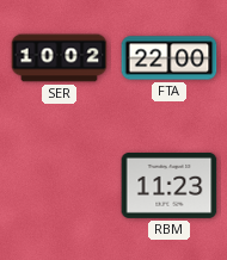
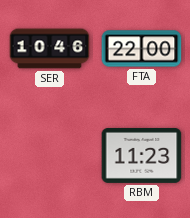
SER: 10:02 -> 10:46
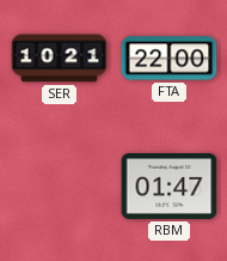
SER: 10:46 -> 10:21
RBM: 11:23 -> 01:47
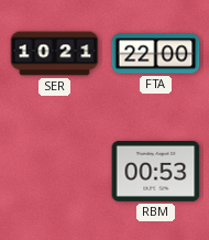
RBM: 01:47 -> 00:53
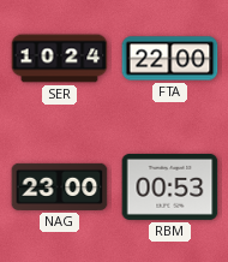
SER: 10:21 -> 10:24
NAG: none -> 23:00
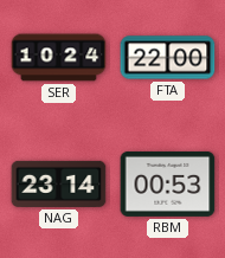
NAG: 23:00 -> 23:14
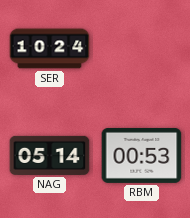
FTA: 22:00 -> none
NAG: 23:14 -> 05:14
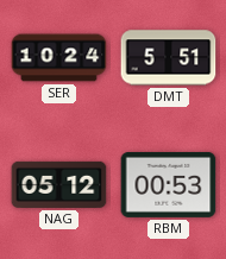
DMT: none -> 5:51
NAG: 05:14 -> 05:12
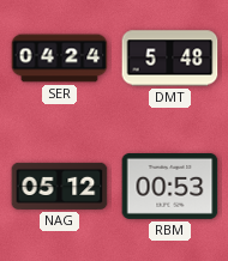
SER: 10:24 -> 04:24
DMT: 5:51 -> 5:48
